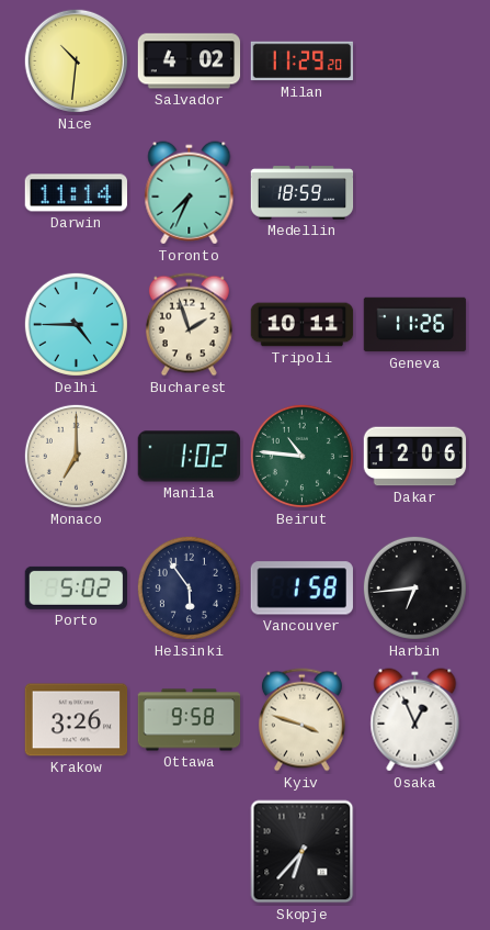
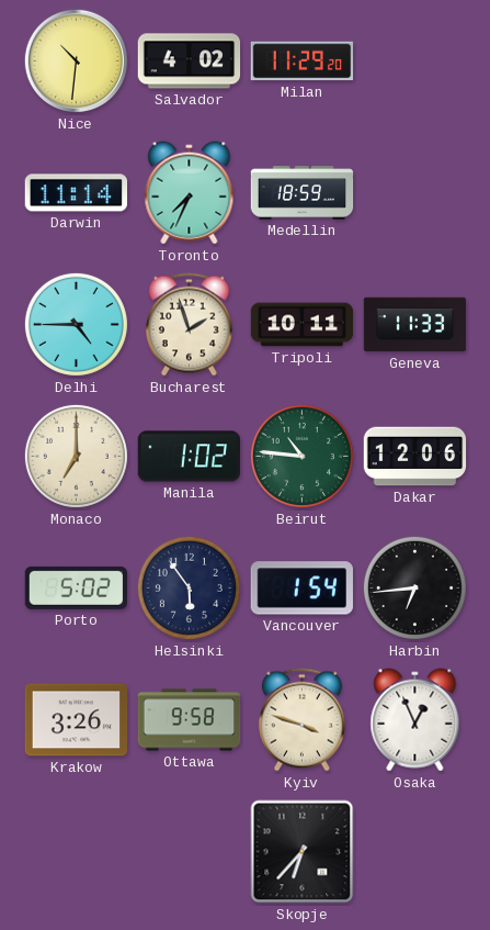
Geneva: 11:26 -> 11:33
Vancouver: 1:58 -> 1:54
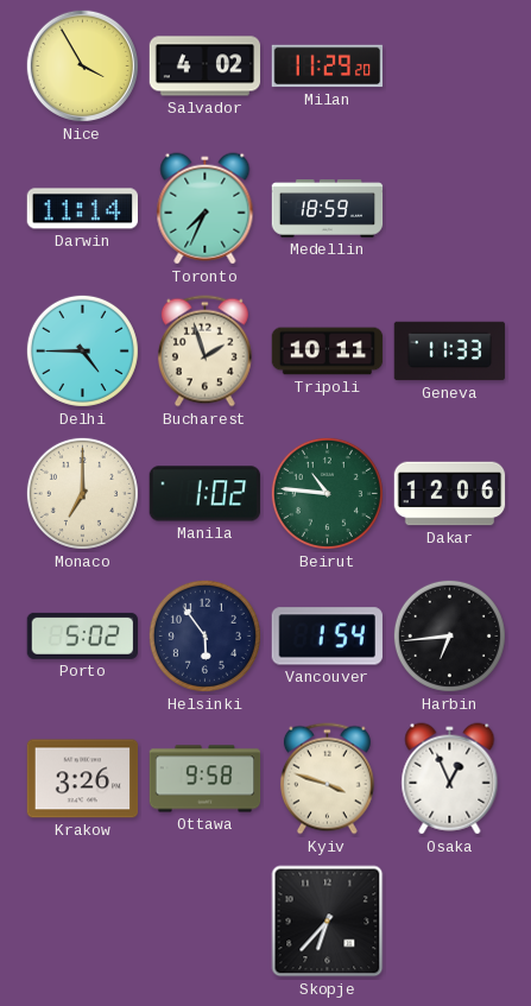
Nice: 10:31 -> 3:55
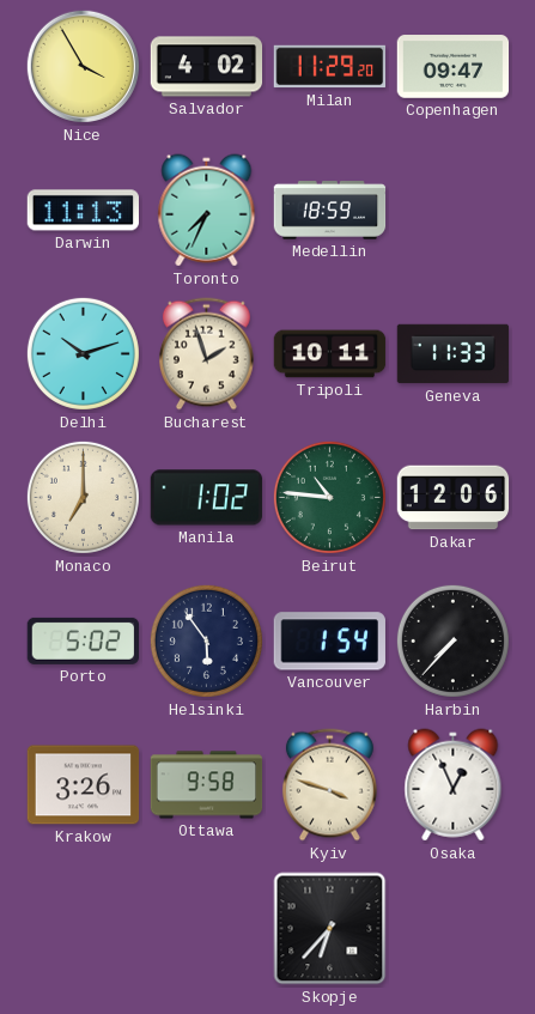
Copenhagen: none -> 09:47
Darwin: 11:14 -> 11:13
Delhi: 4:45 -> 10:12
Harbin: 6:44 -> 7:37
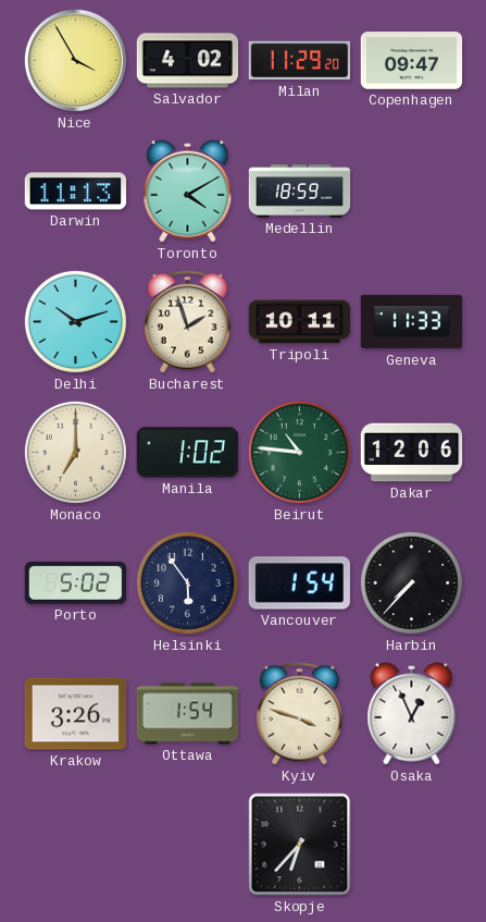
Toronto: 7:34 -> 4:10
Ottawa: 9:58 -> 1:54
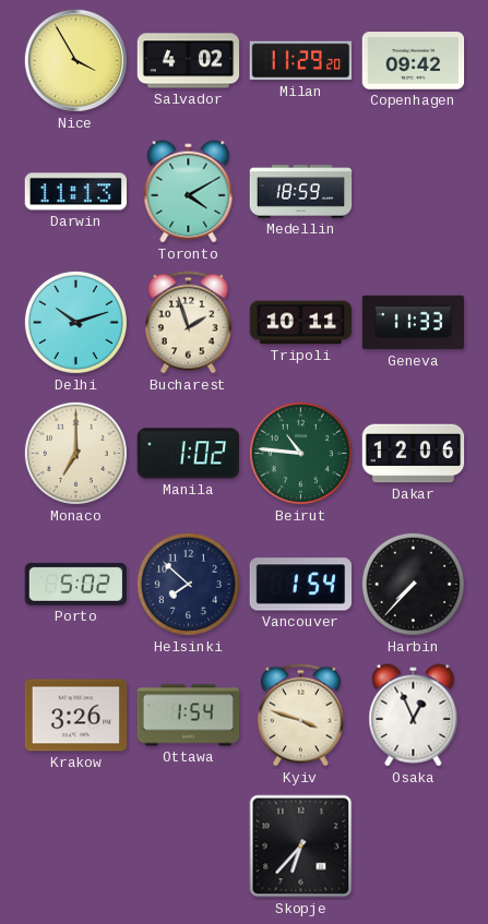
Copenhagen: 09:47 -> 09:42
Helsinki: 5:54 -> 7:52
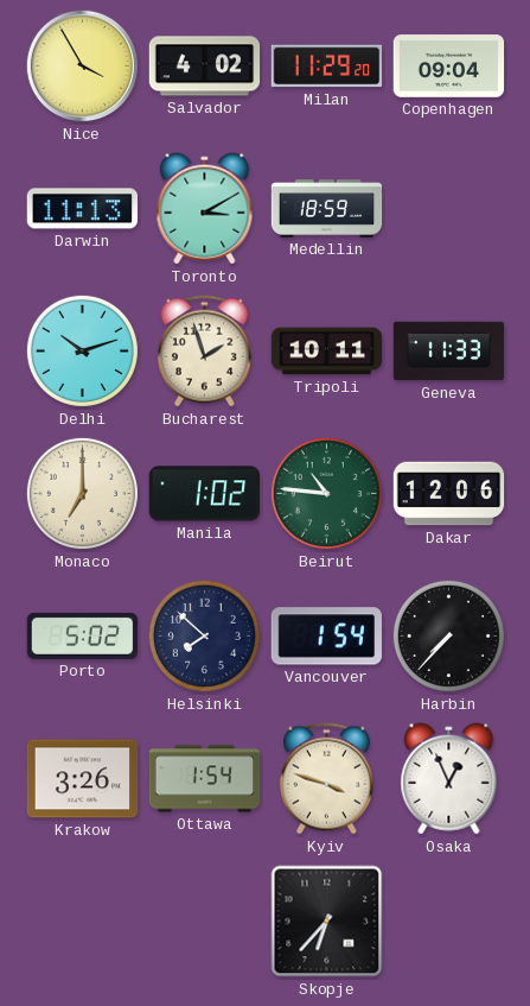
Copenhagen: 09:42 -> 09:04
Toronto: 4:10 -> 3:10
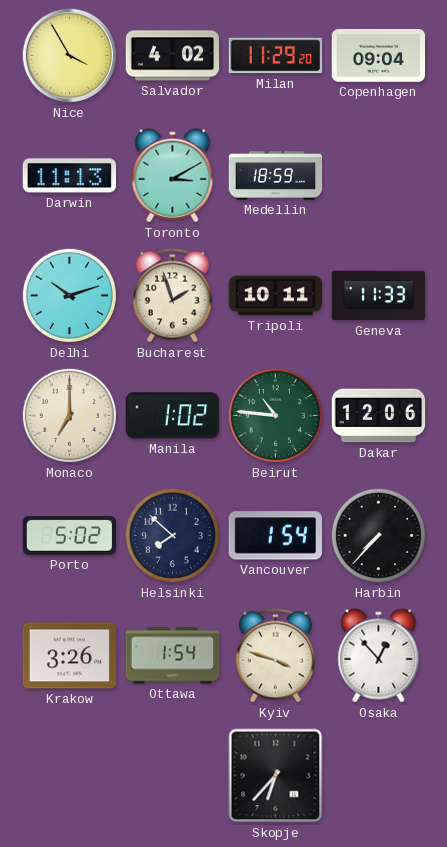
Osaka: 12:56 -> 12:53
